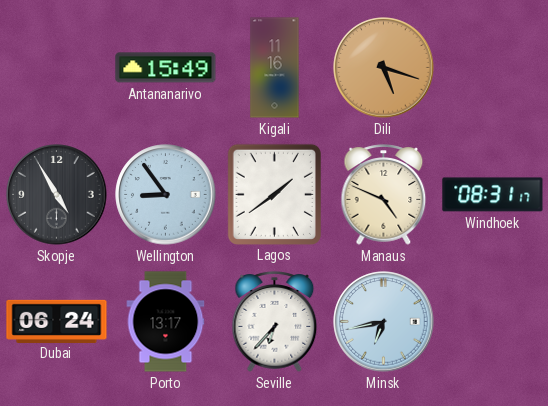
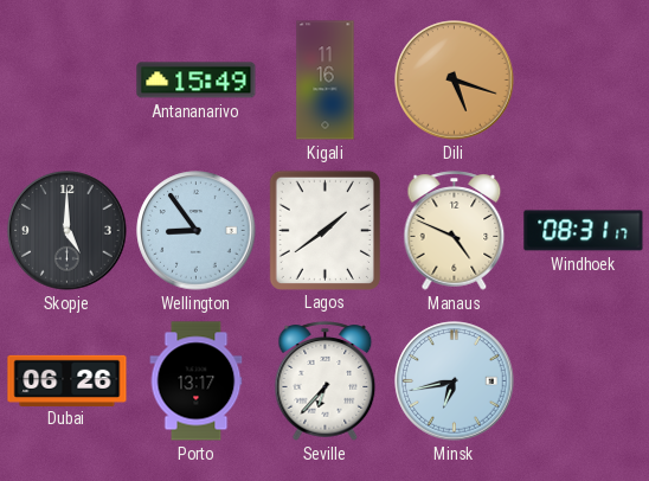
Skopje: 4:55 -> 5:00
Dubai: 06:24 -> 06:26
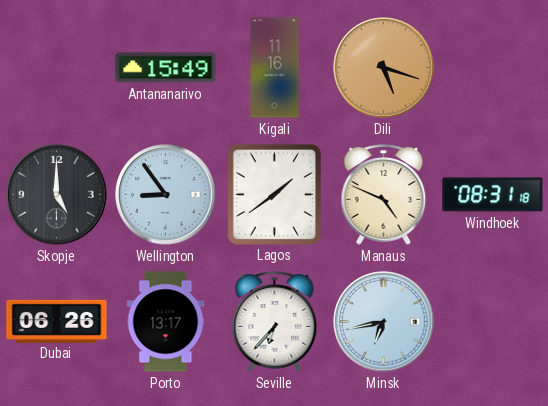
Windhoek: 08:31:17 -> 08:31:18
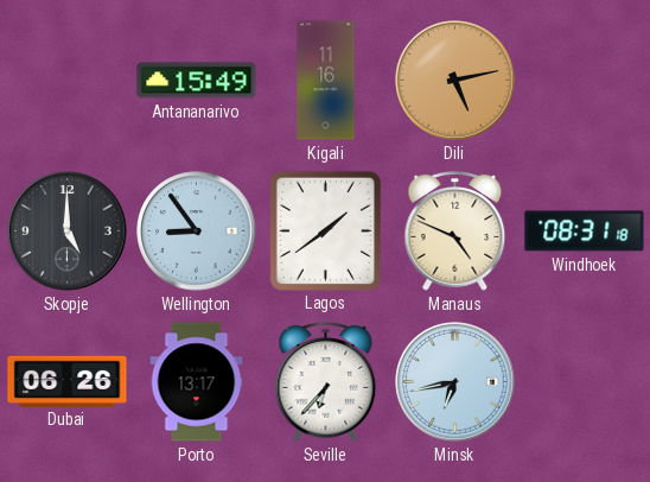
Dili: 5:18 -> 5:13
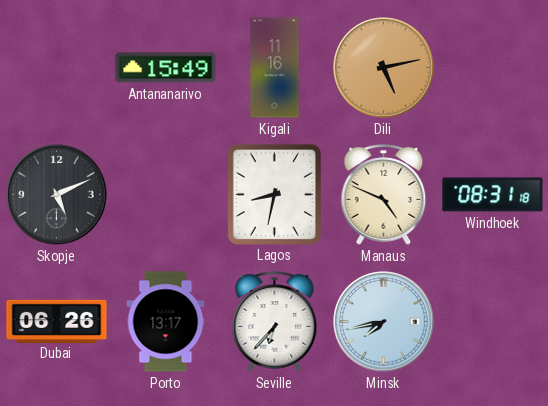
Skopje: 5:00 -> 5:11
Wellington: 8:54 -> none
Lagos: 1:39 -> 8:32
Minsk: 6:43 -> 7:43
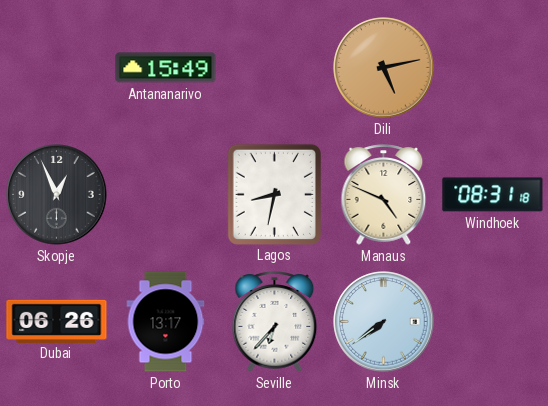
Kigali: 11:16 -> none
Skopje: 5:11 -> 12:56
Minsk: 7:43 -> 7:39
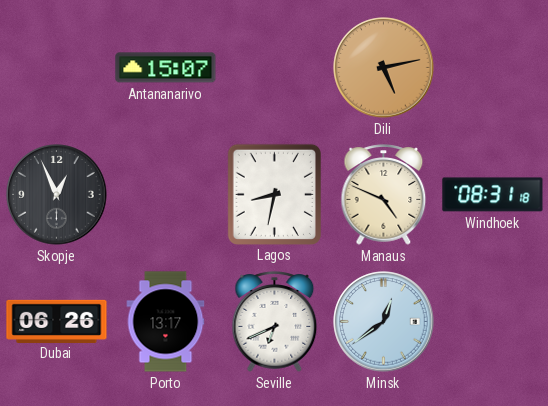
Antananarivo: 15:49 -> 15:07
Seville: 6:37 -> 6:41
Minsk: 7:39 -> 12:39
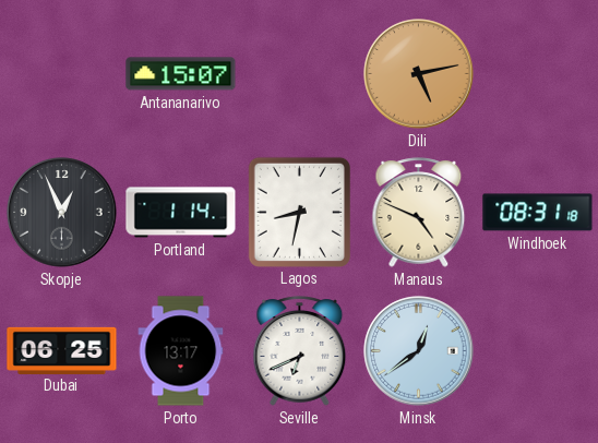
Portland: none -> 1:14
Dubai: 06:26 -> 06:25
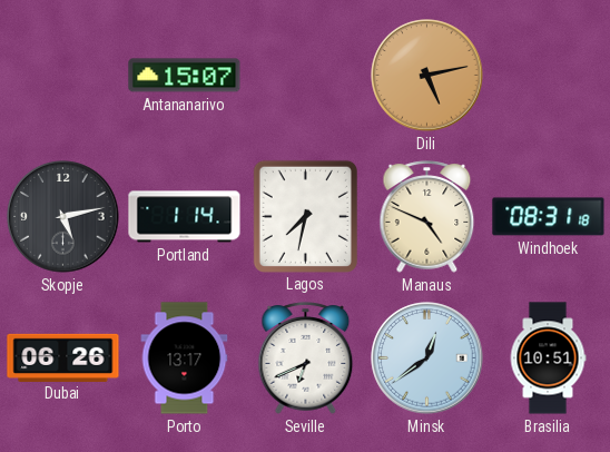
Skopje: 12:56 -> 5:13
Lagos: 8:32 -> 7:32
Dubai: 06:25 -> 06:26
Brasilia: none -> 10:51
